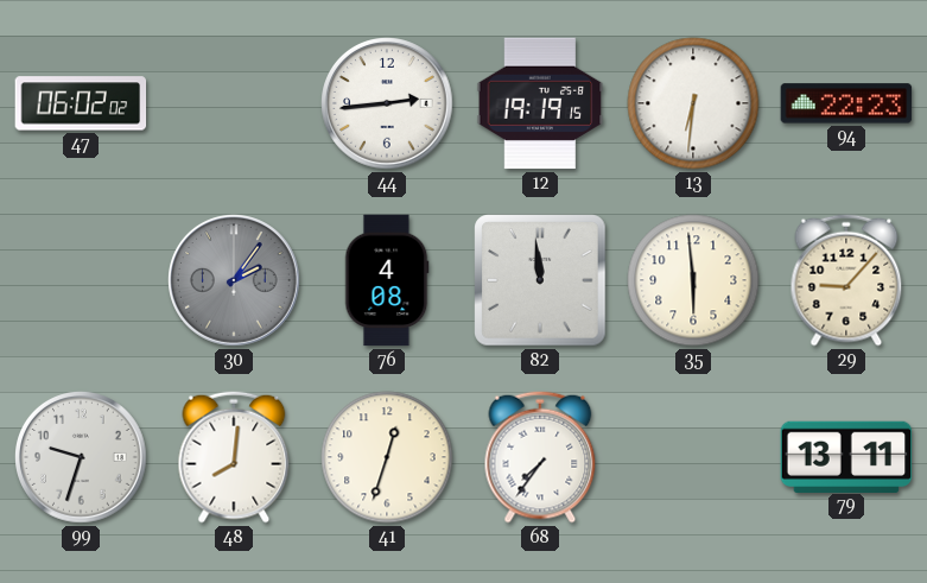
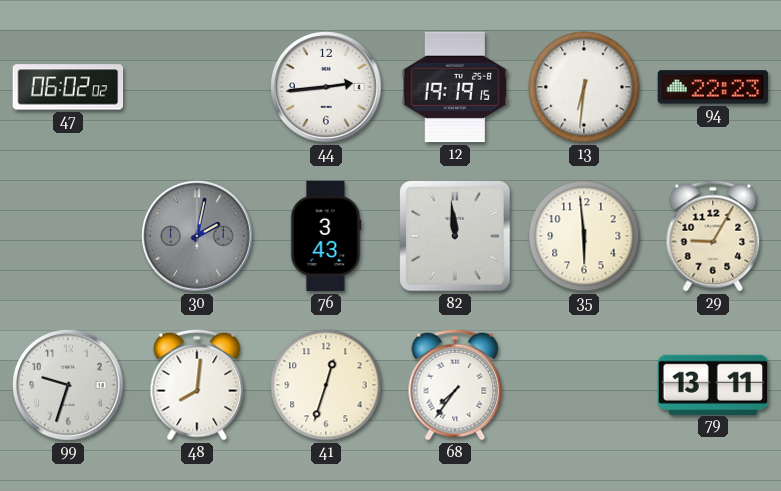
30: 2:06 -> 2:02
76: 4:08 -> 3:43
29: 9:07 -> 9:05
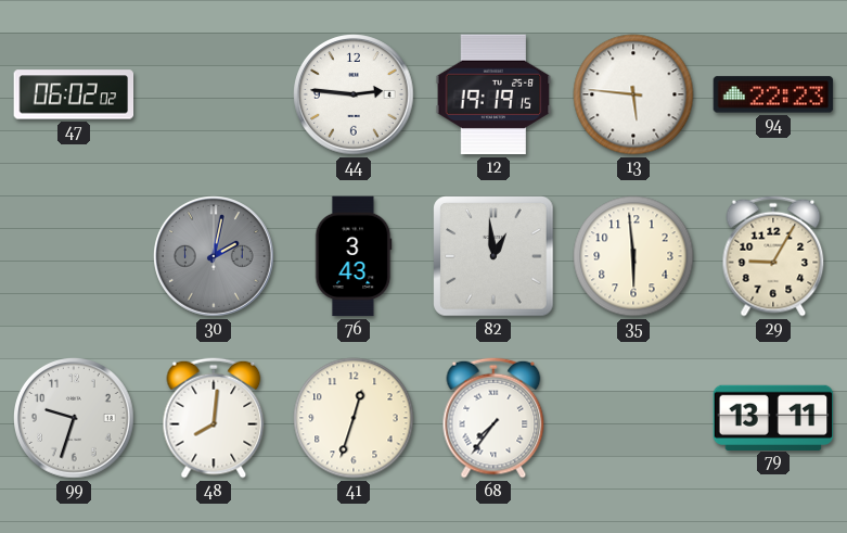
44: 2:44 -> 2:46
13: 6:31 -> 5:46
82: 11:59 -> 12:59
